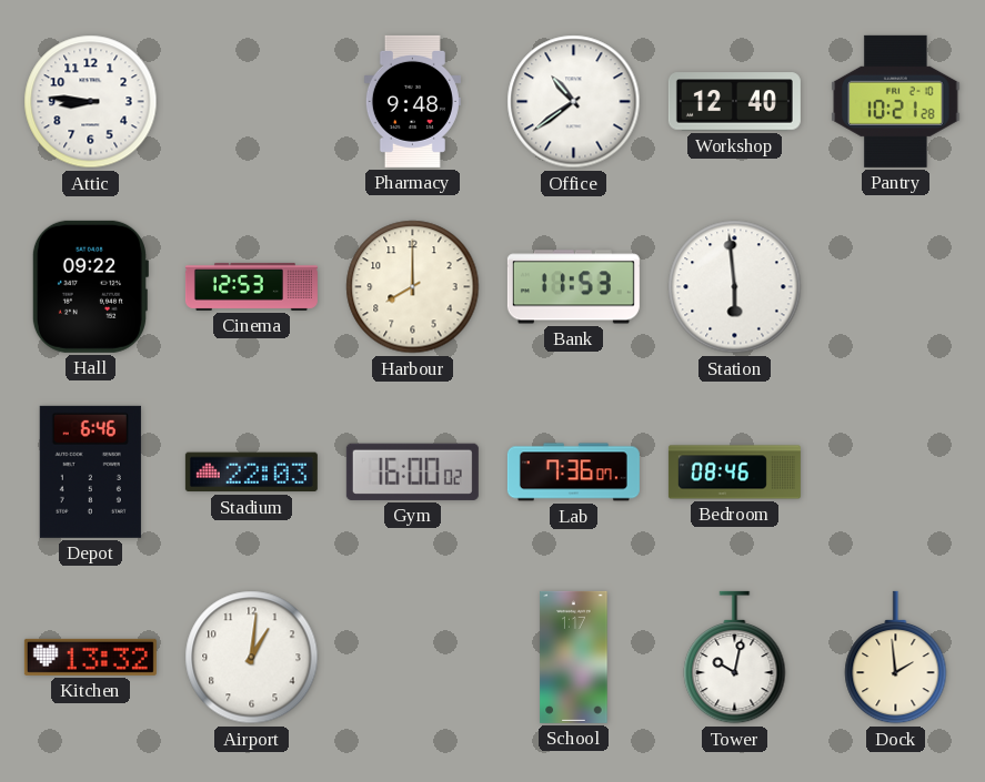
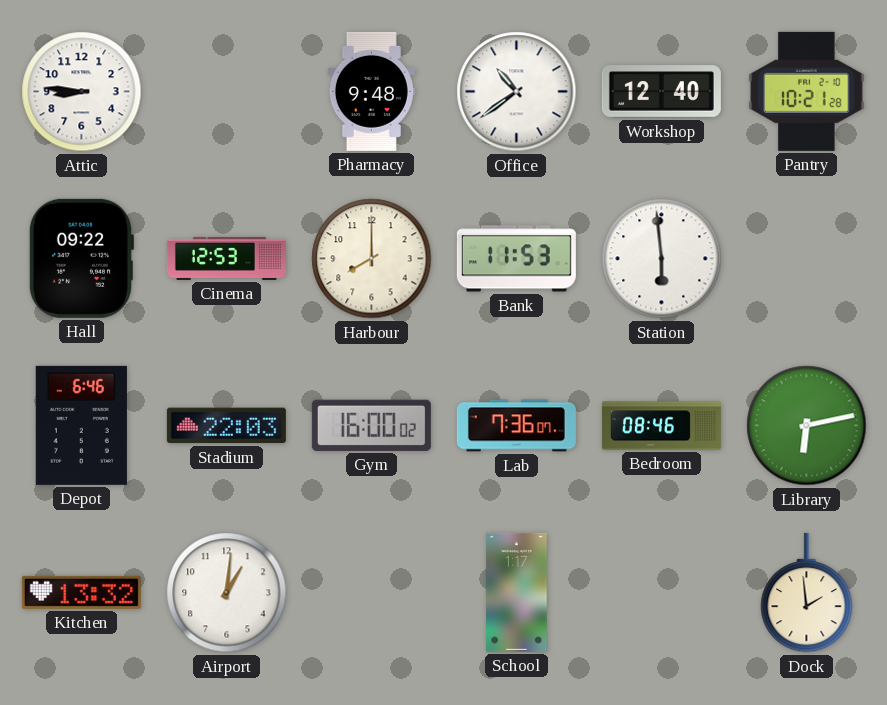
Library: none -> 6:13
Tower: 10:02 -> none
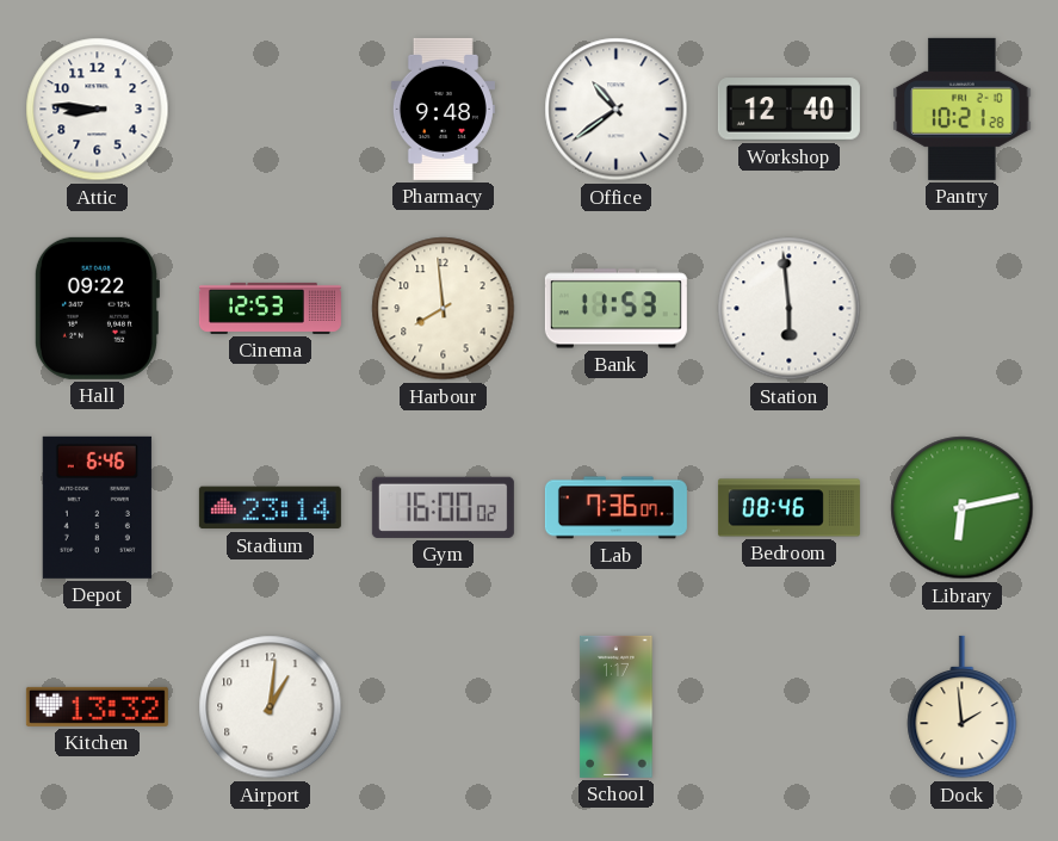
Harbour: 8:00 -> 7:59
Stadium: 22:03 -> 23:14
